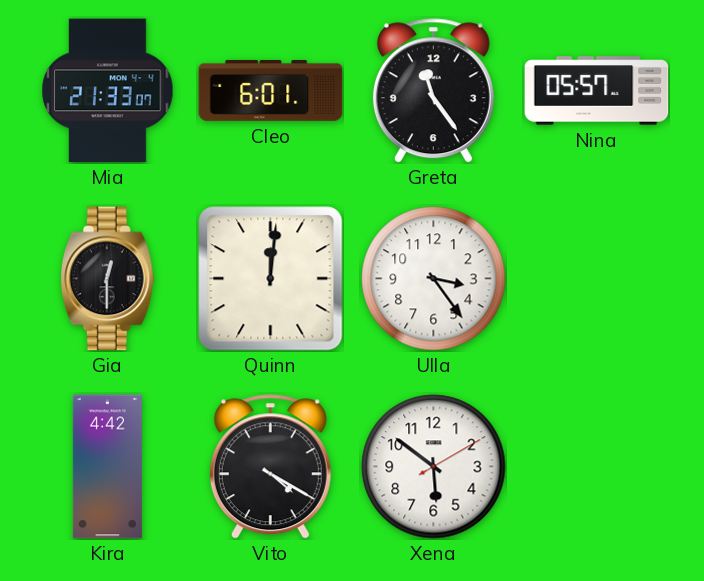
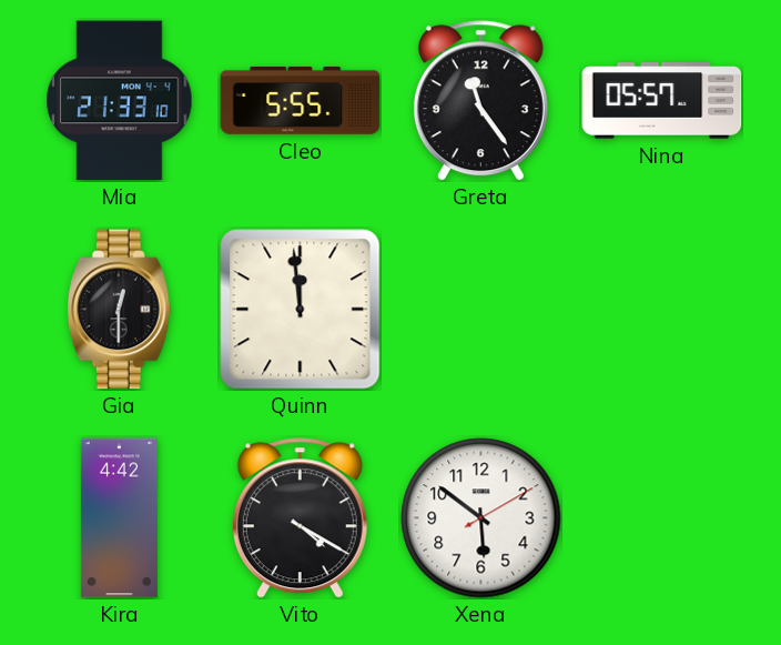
Mia: 21:33:07 -> 21:33:10
Cleo: 6:01 -> 5:55
Quinn: 12:01 -> 11:59
Ulla: 3:24 -> none
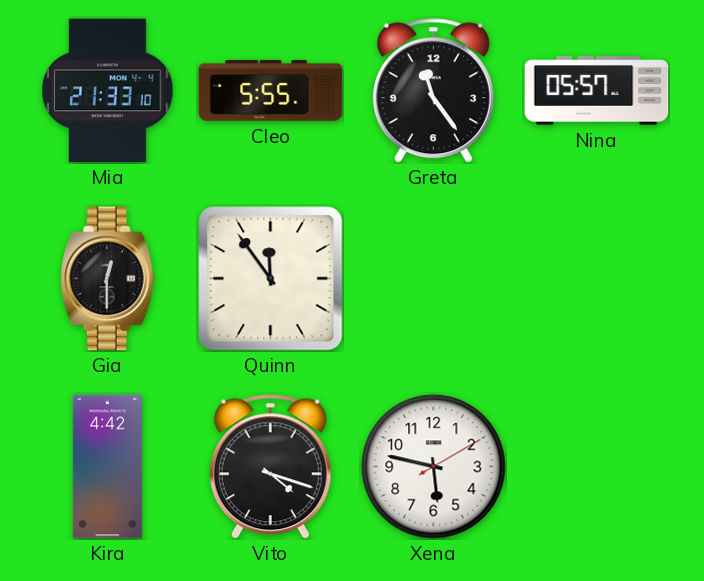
Quinn: 11:59 -> 11:54
Vito: 4:20 -> 4:18
Xena: 5:51 -> 5:47
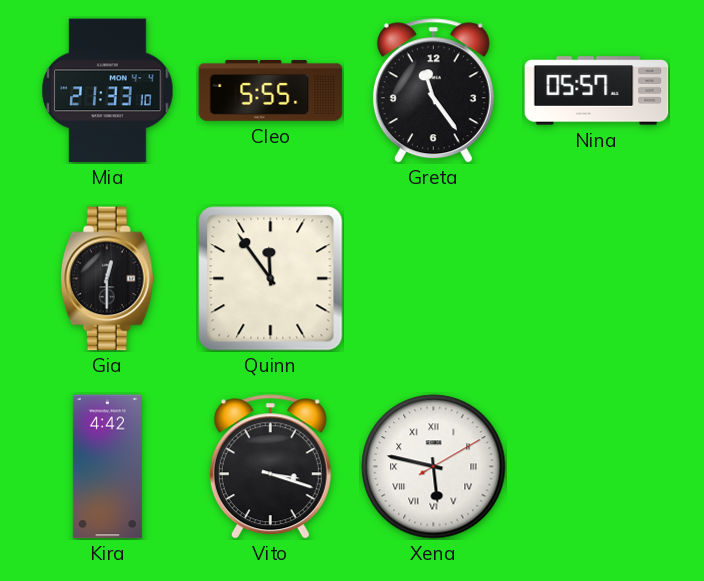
Vito: 4:18 -> 3:18
Xena numerals: Arabic -> Roman
